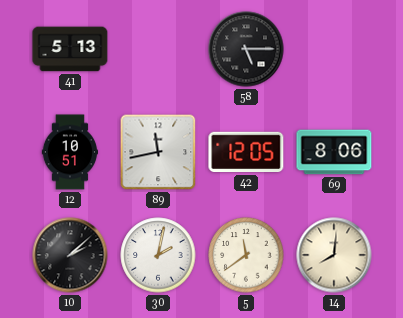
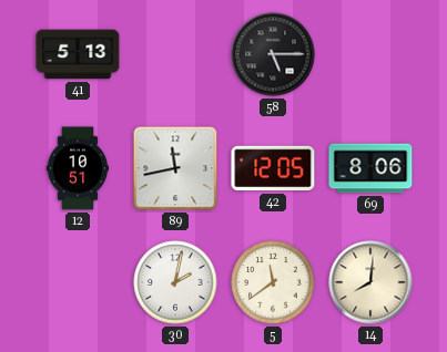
10: 2:08 -> none
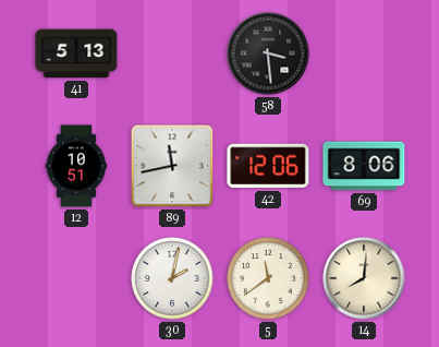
58: 5:15 -> 3:29
42: 12:05 -> 12:06
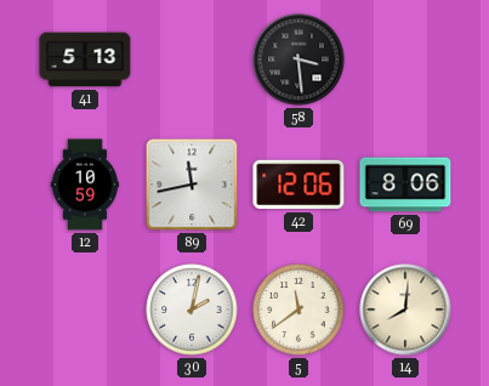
12: 10:51 -> 10:59
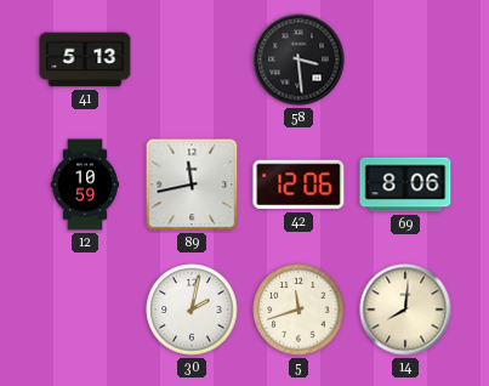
5: 11:39 -> 11:42
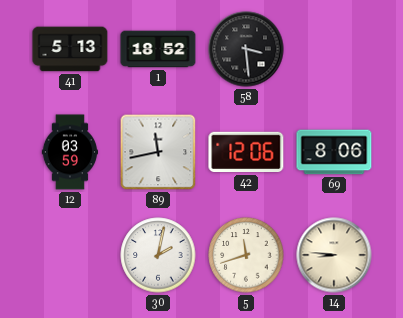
1: none -> 18:52
12: 10:59 -> 03:59
14: 8:01 -> 8:46
